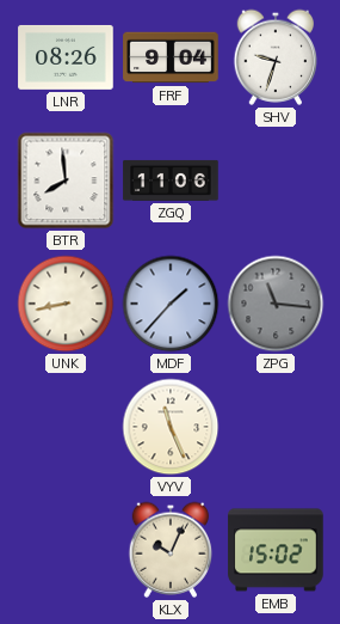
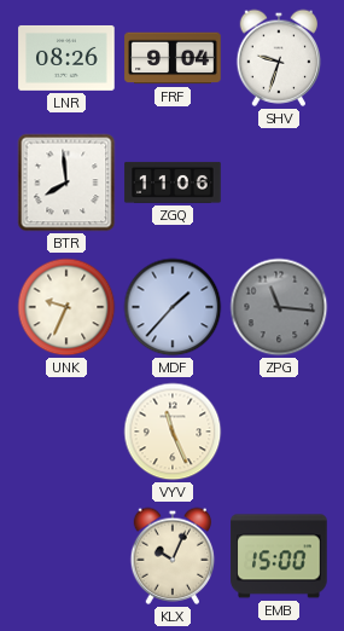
UNK: 8:43 -> 9:34
EMB: 15:02 -> 15:00
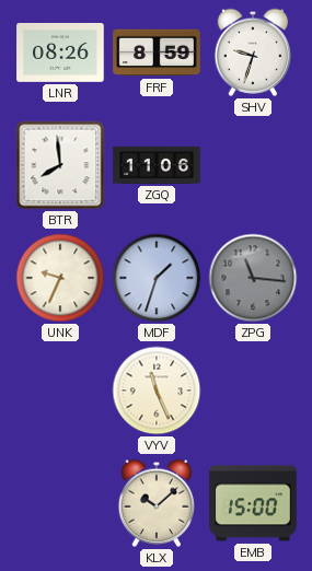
FRF: 9:04 -> 8:59
MDF: 1:37 -> 1:33
KLX: 10:04 -> 10:08
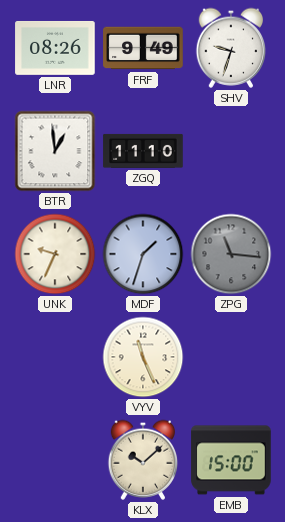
FRF: 8:59 -> 9:49
BTR: 7:59 -> 12:59
ZGQ: 11:06 -> 11:10
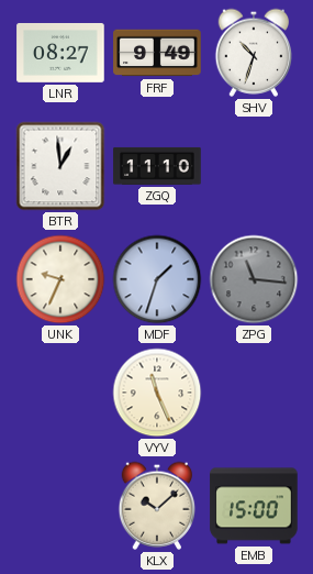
LNR: 08:26 -> 08:27
SHV: 9:33 -> 10:33
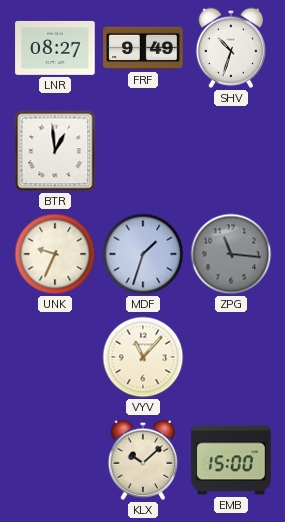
ZGQ: 11:10 -> none
VYV: 11:26 -> 11:07
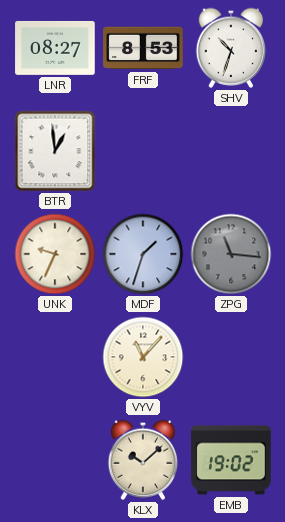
FRF: 9:49 -> 8:53
EMB: 15:00 -> 19:02
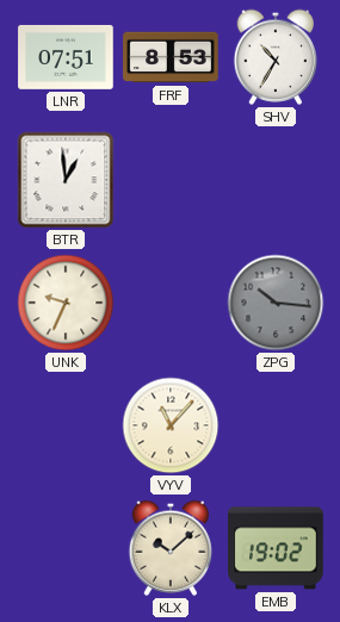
LNR: 08:27 -> 07:51
SHV: 10:33 -> 10:35
MDF: 1:33 -> none
ZPG: 11:16 -> 10:16
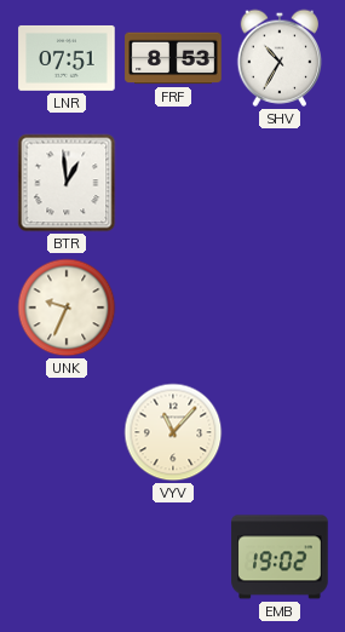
ZPG: 10:16 -> none
KLX: 10:08 -> none
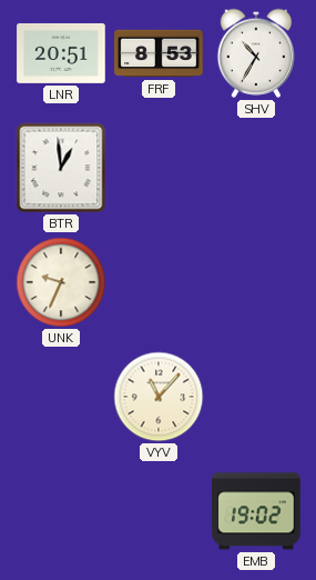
LNR: 07:51 -> 20:51
